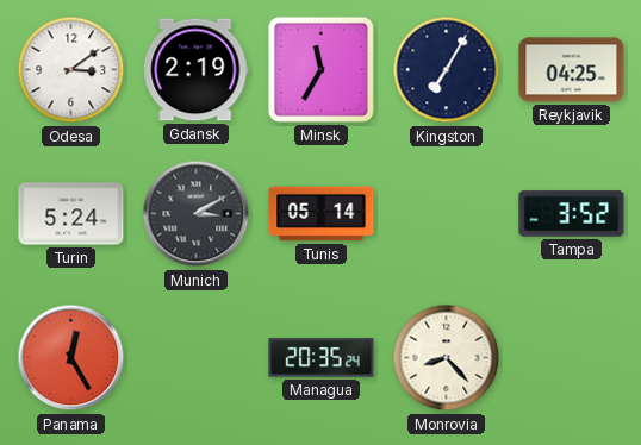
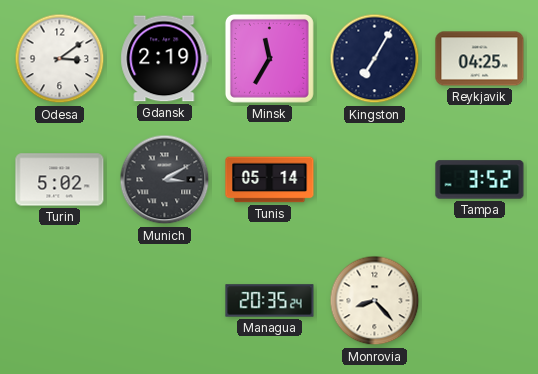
Turin: 5:24 -> 5:02
Panama: 12:25 -> none
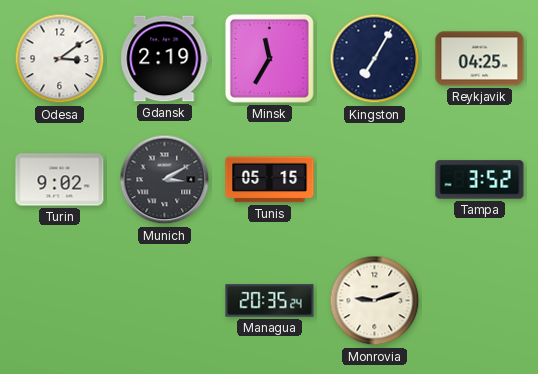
Turin: 5:02 -> 9:02
Tunis: 05:14 -> 05:15
Monrovia: 8:23 -> 9:12
